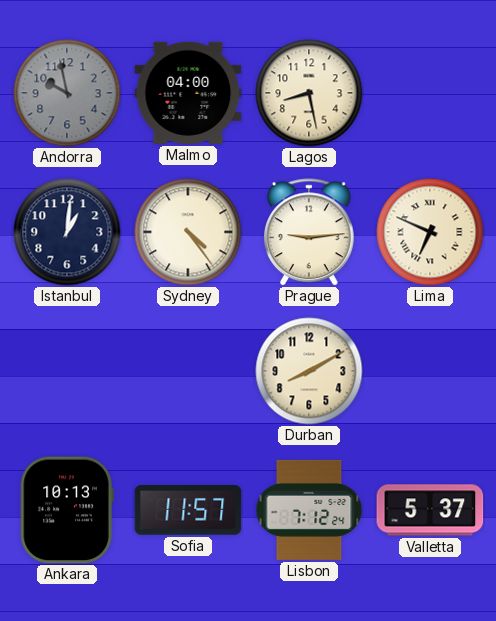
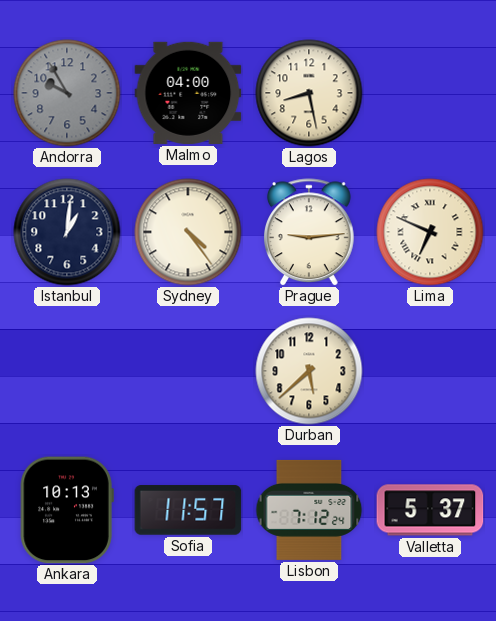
Andorra: 9:58 -> 9:55
Durban: 8:10 -> 5:38
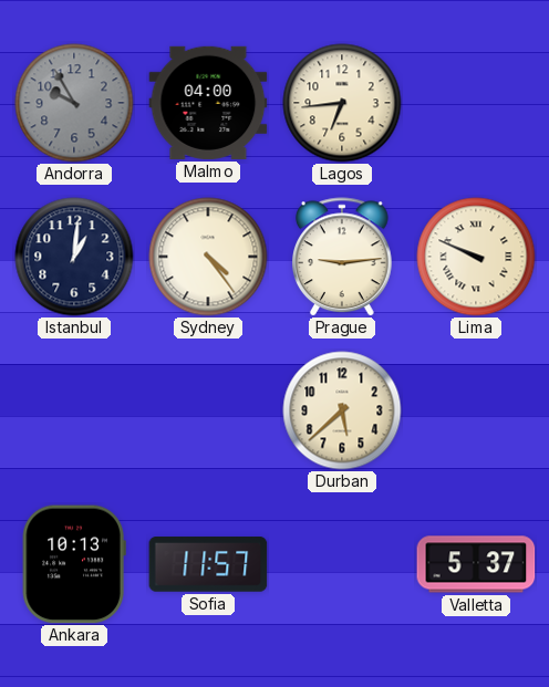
Lagos: 8:28 -> 6:44
Lima: 6:49 -> 9:49
Lisbon: 7:12 -> none
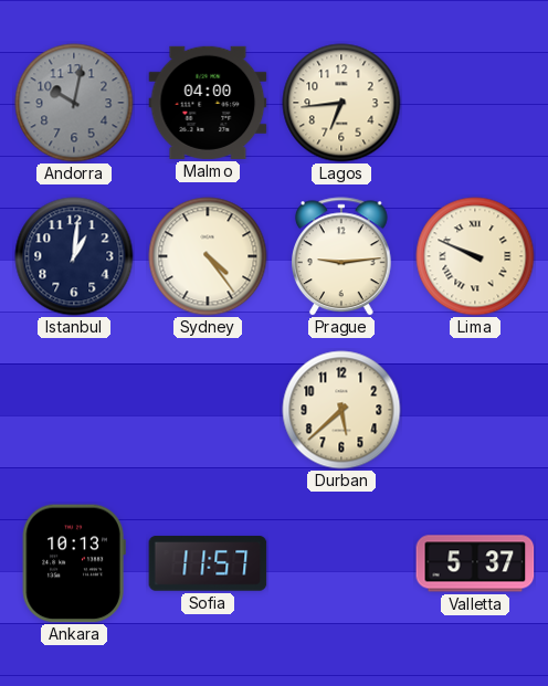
Andorra: 9:55 -> 10:02
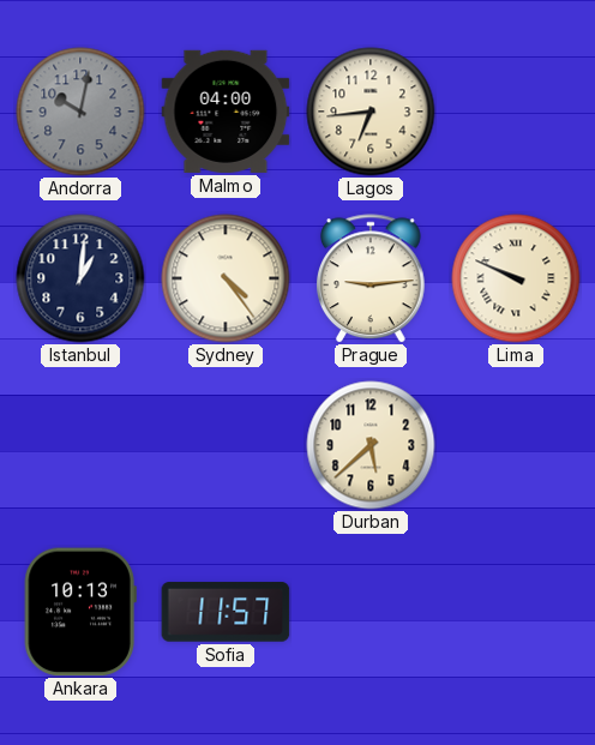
Valletta: 5:37 -> none
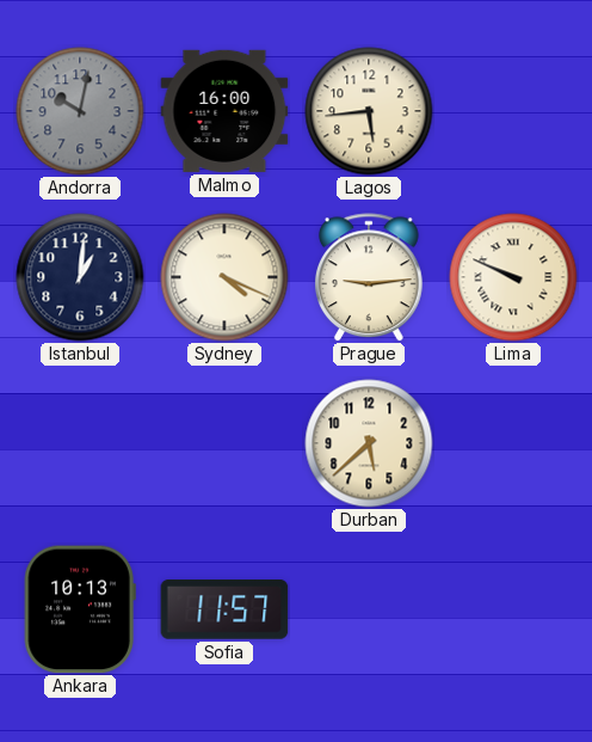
Malmo: 04:00 -> 16:00
Lagos: 6:44 -> 5:44
Sydney: 4:24 -> 4:19
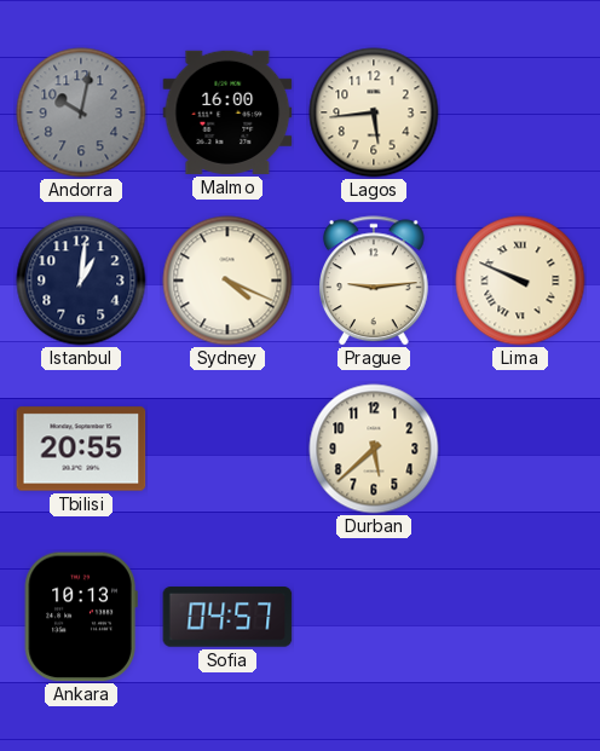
Tbilisi: none -> 20:55
Sofia: 11:57 -> 04:57
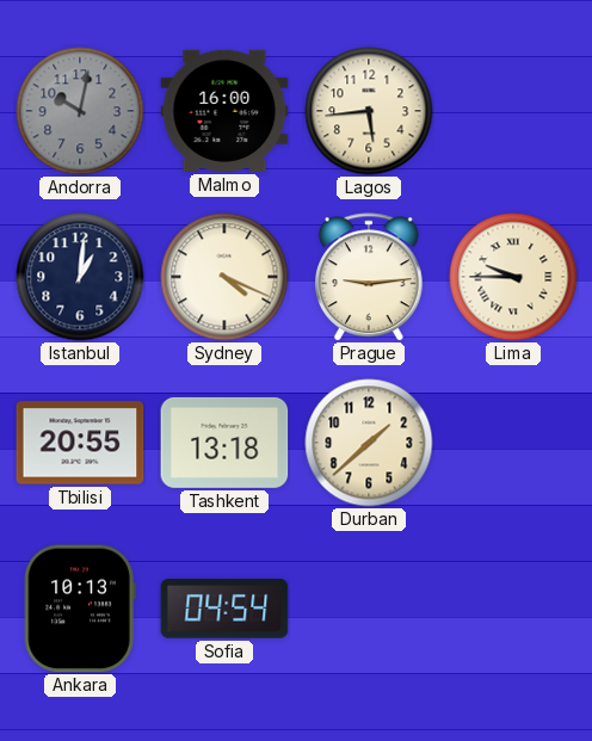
Lima: 9:49 -> 9:45
Tashkent: none -> 13:18
Durban: 5:38 -> 1:38
Sofia: 04:57 -> 04:54
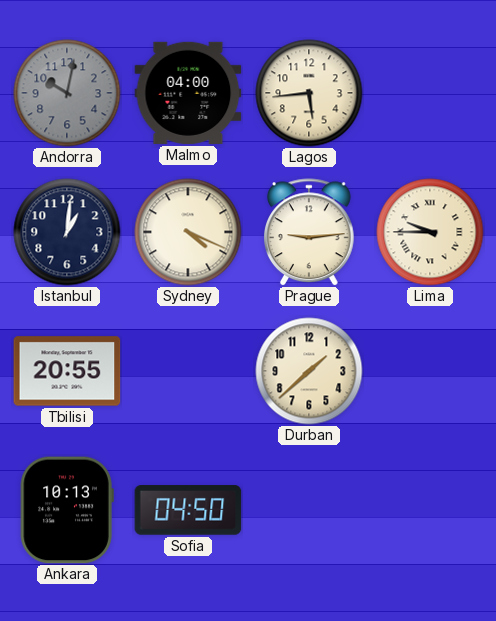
Malmo: 16:00 -> 04:00
Tashkent: 13:18 -> none
Sofia: 04:54 -> 04:50
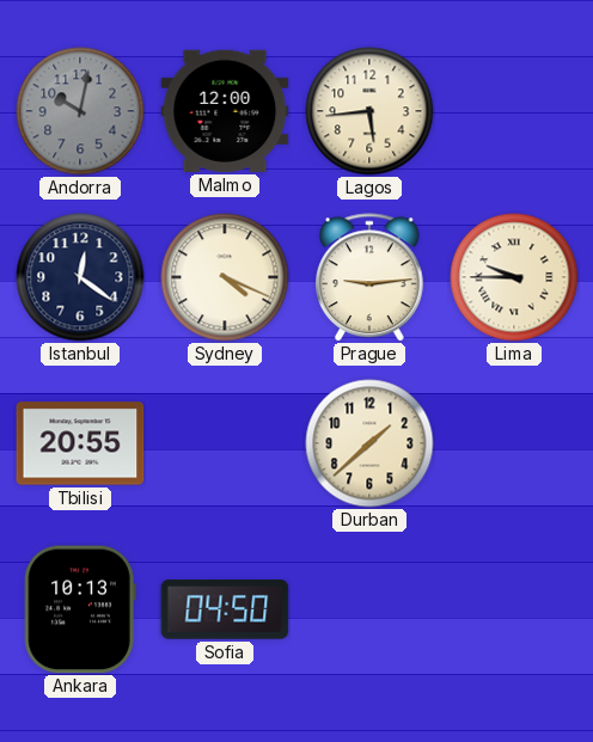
Malmo: 04:00 -> 12:00
Istanbul: 1:01 -> 12:21
